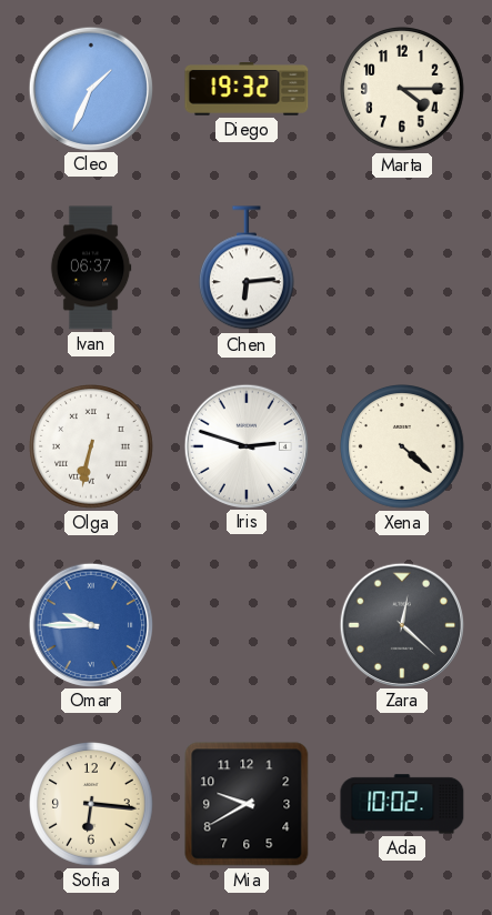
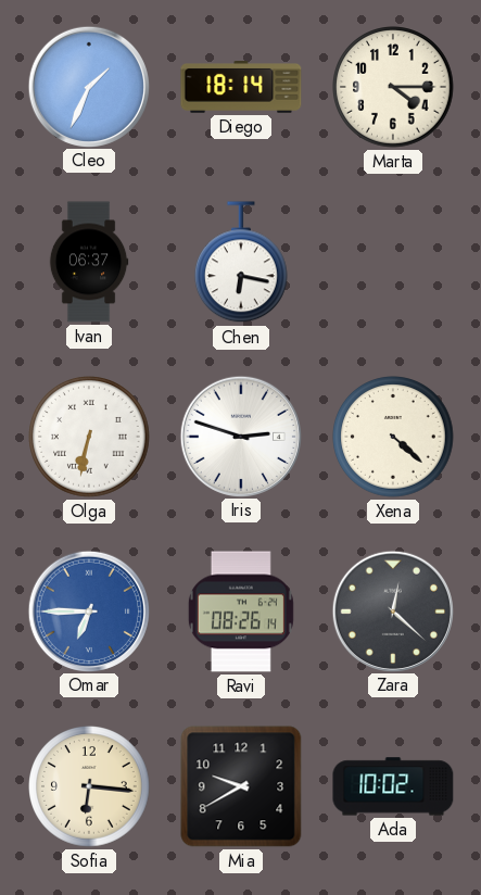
Diego: 19:32 -> 18:14
Chen: 6:14 -> 6:17
Omar: 9:45 -> 6:45
Ravi: none -> 08:26
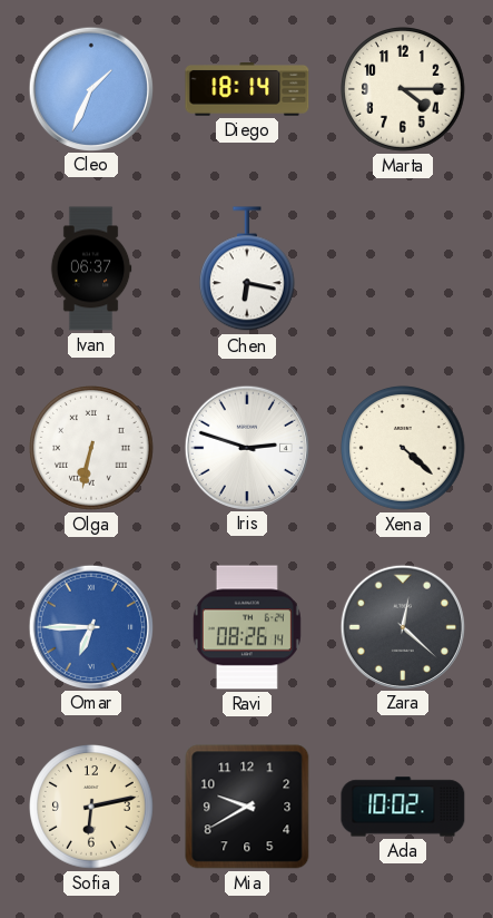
Sofia: 6:16 -> 6:13
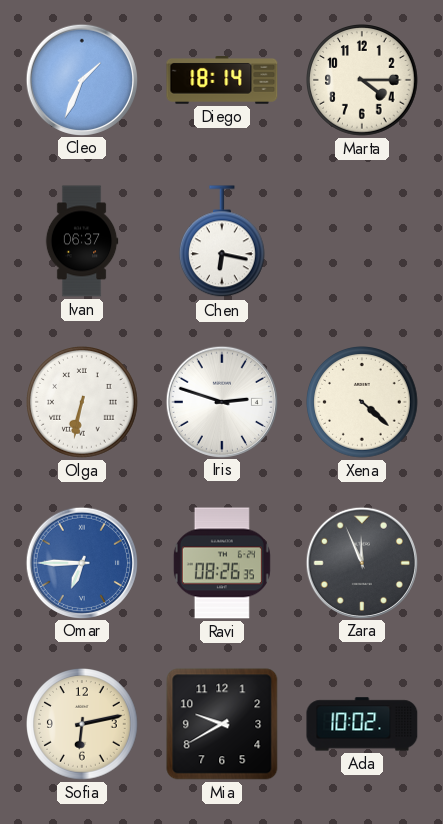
Ravi: 08:26:14 -> 08:26:35
Zara: 12:22 -> 11:56
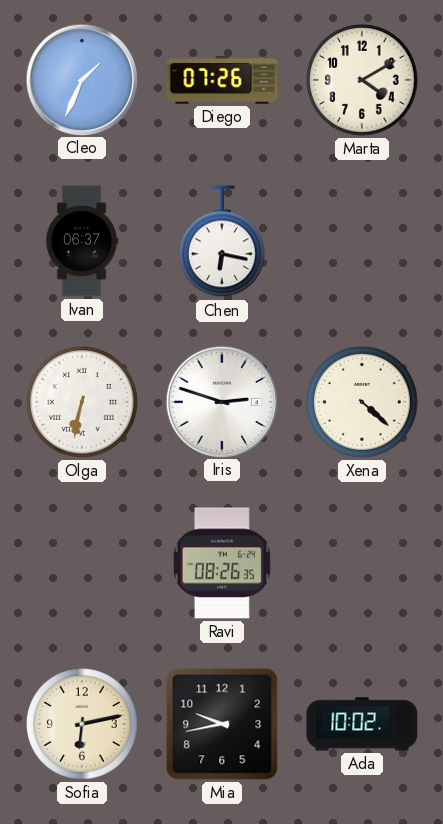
Diego: 18:14 -> 07:26
Marta: 4:15 -> 4:10
Omar: 6:45 -> none
Zara: 11:56 -> none
Mia: 9:40 -> 9:43
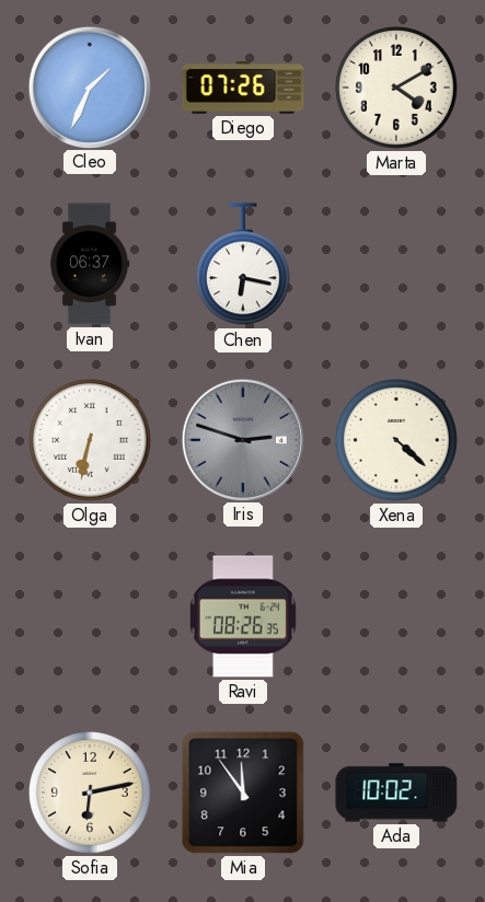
Iris dial: white -> grey
Mia: 9:43 -> 11:54
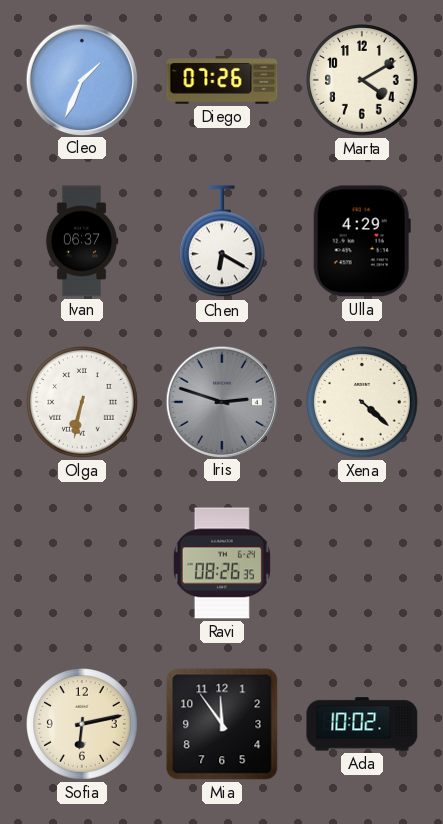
Chen: 6:17 -> 6:20
Ulla: none -> 4:29
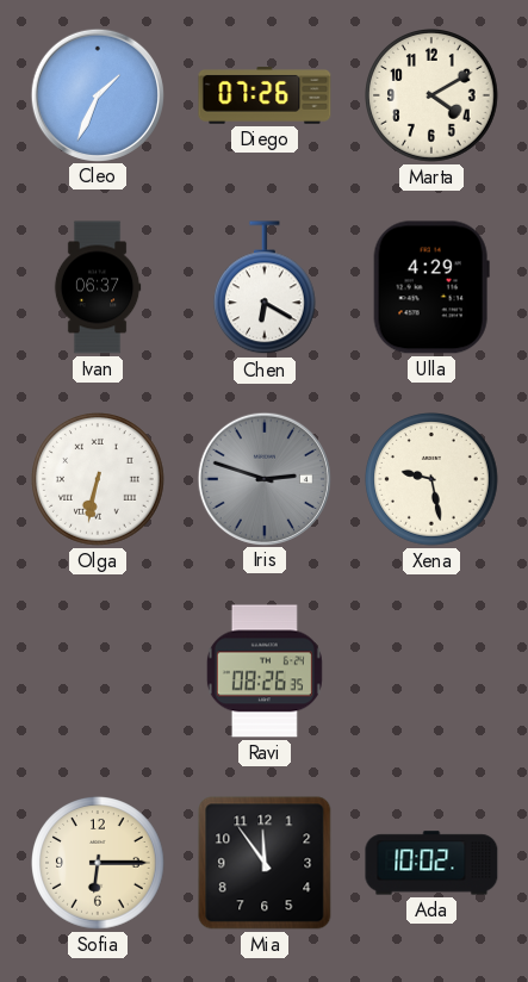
Xena: 4:22 -> 9:28
Sofia: 6:13 -> 6:15
